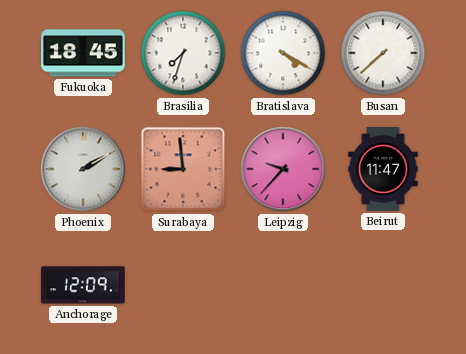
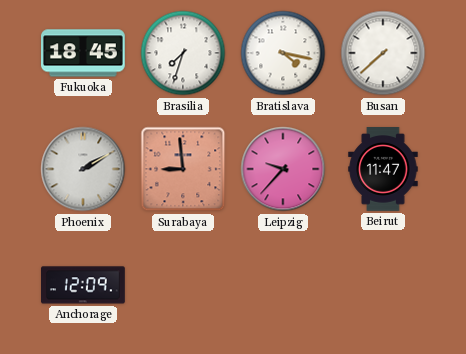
Bratislava: 4:20 -> 4:17
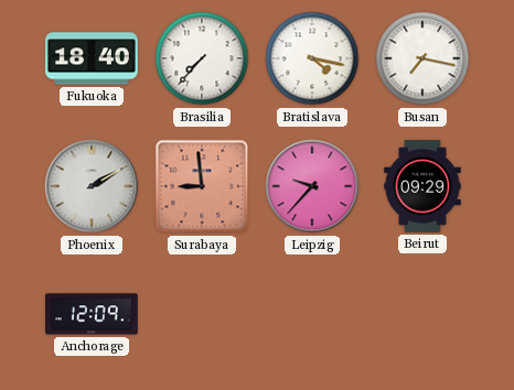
Fukuoka: 18:45 -> 18:40
Brasilia: 7:33 -> 7:37
Busan: 7:38 -> 7:17
Beirut: 11:47 -> 09:29
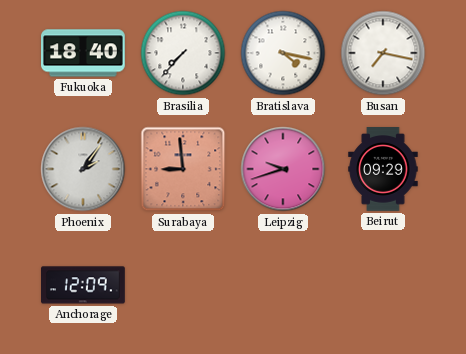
Phoenix: 2:10 -> 2:06
Leipzig: 9:37 -> 9:42
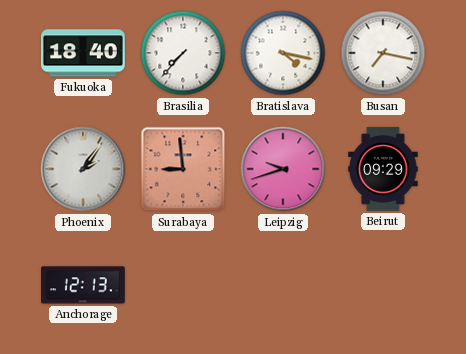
Anchorage: 12:09 -> 12:13
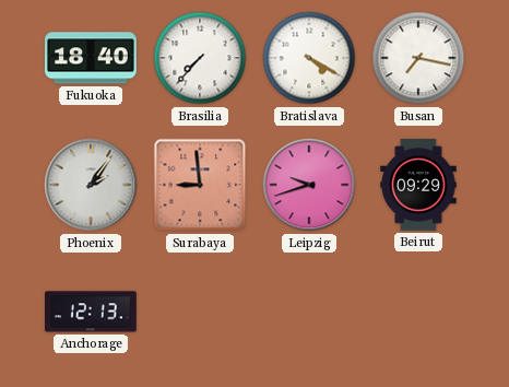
Bratislava: 4:17 -> 4:20
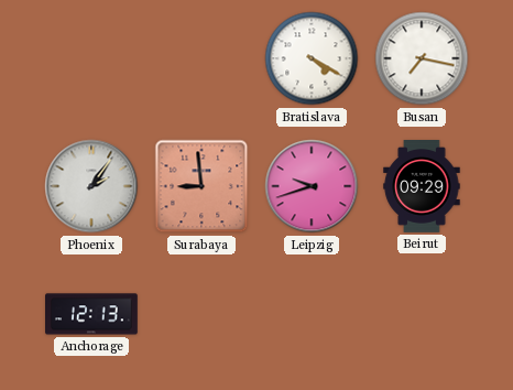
Fukuoka: 18:40 -> none
Brasilia: 7:37 -> none
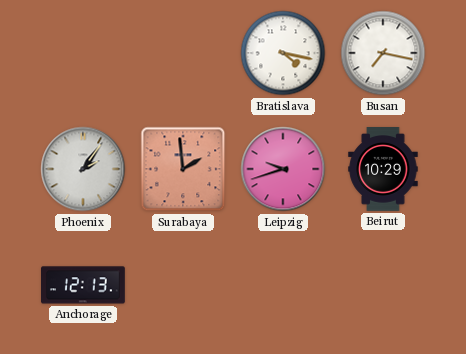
Bratislava: 4:20 -> 4:17
Surabaya: 8:59 -> 1:59
Beirut: 09:29 -> 10:29
